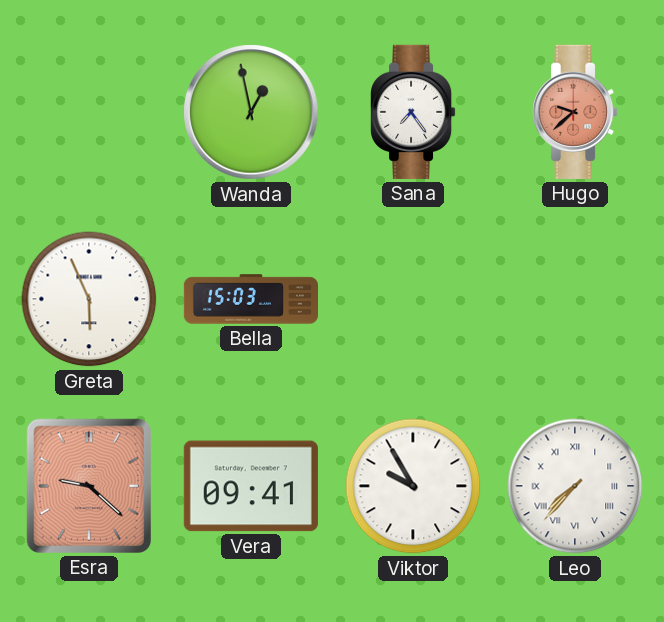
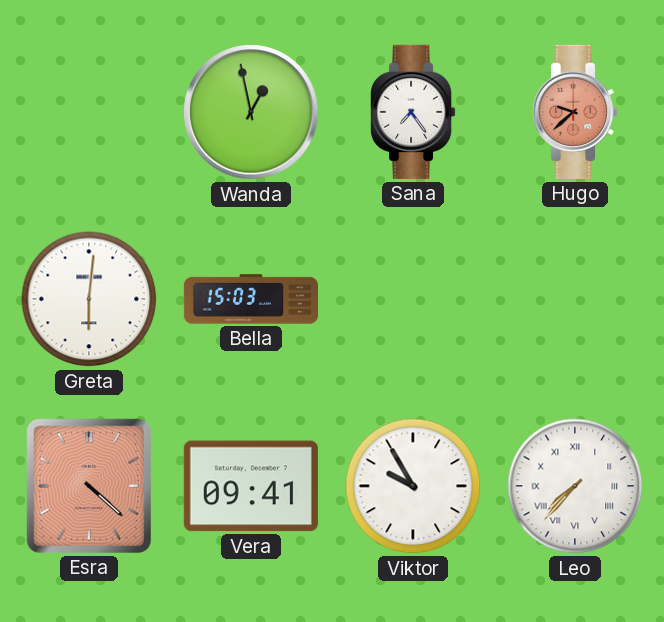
Greta: 5:56 -> 6:01
Esra: 9:22 -> 4:22
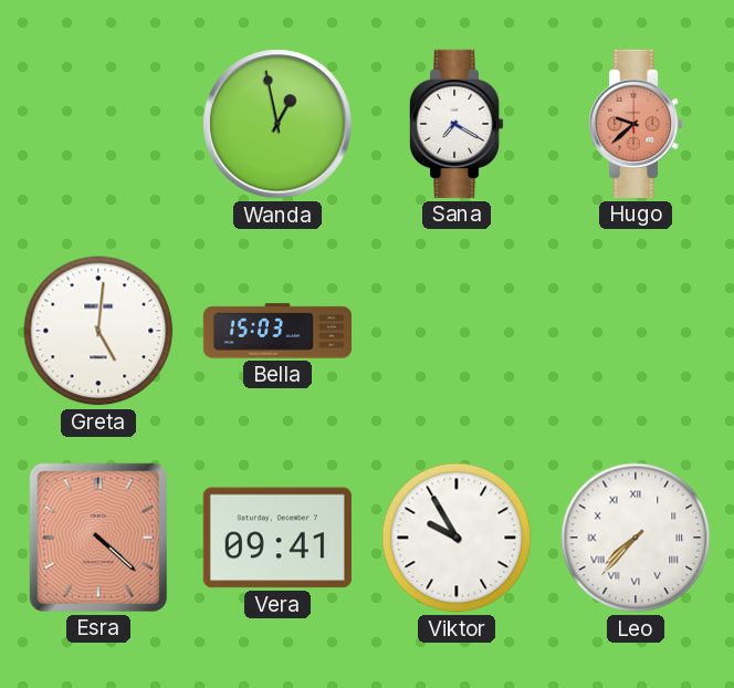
Sana: 7:24 -> 7:20
Greta: 6:01 -> 5:01
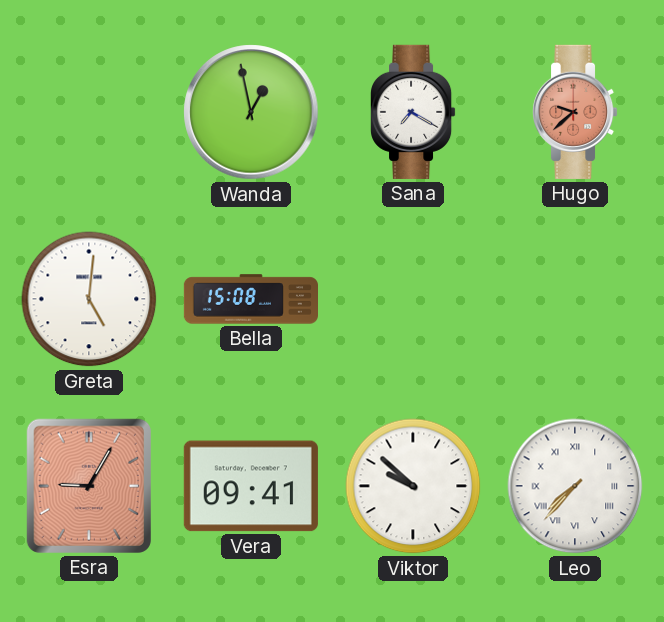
Bella: 15:03 -> 15:08
Esra: 4:22 -> 9:05
Viktor: 9:55 -> 9:52
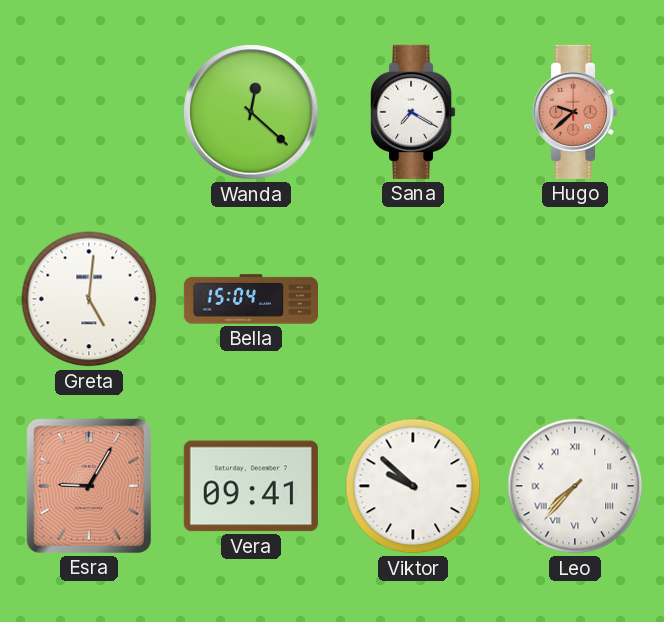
Wanda: 12:58 -> 12:22
Bella: 15:08 -> 15:04
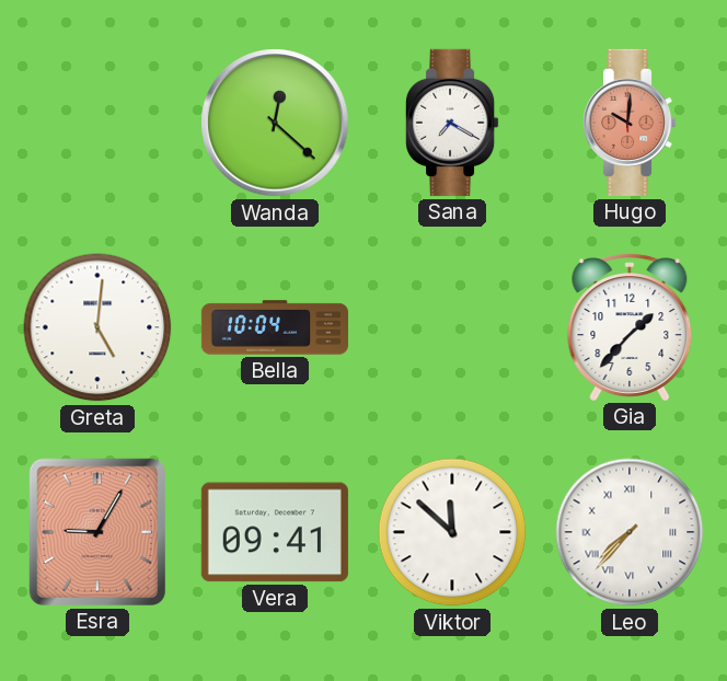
Hugo: 9:38 -> 10:01
Bella: 15:04 -> 10:04
Gia: none -> 1:37
Viktor: 9:52 -> 11:52
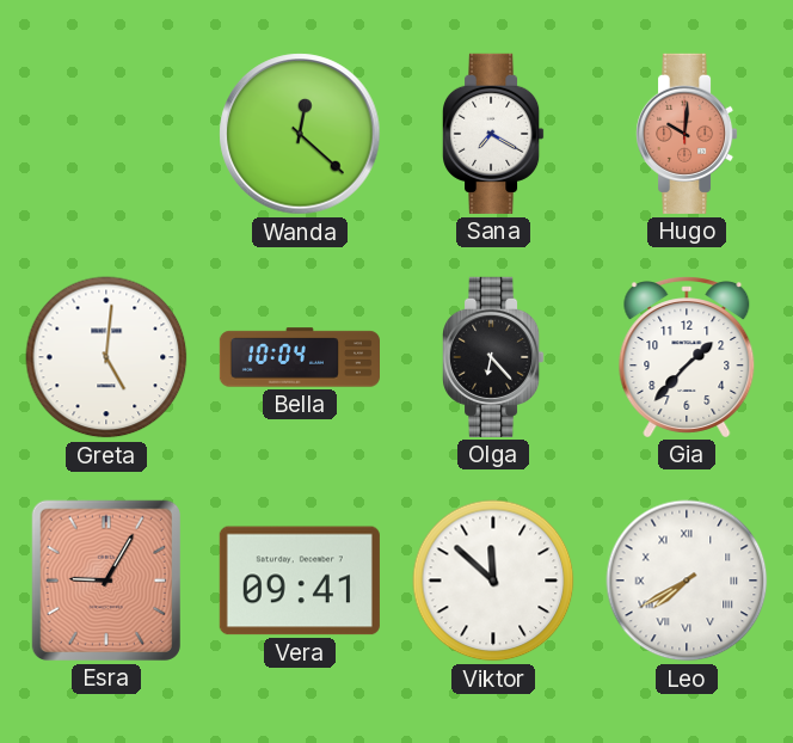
Olga: none -> 6:23
Leo: 7:37 -> 7:40
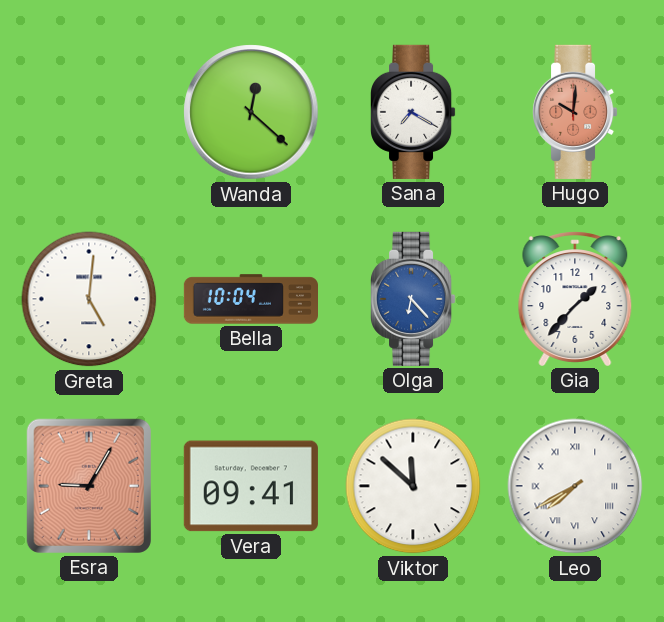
Olga dial: black -> blue
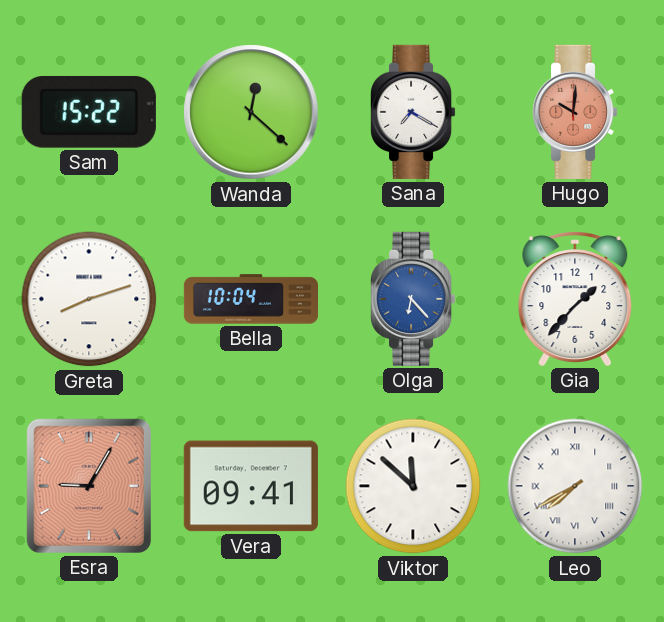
Sam: none -> 15:22
Greta: 5:01 -> 8:12
